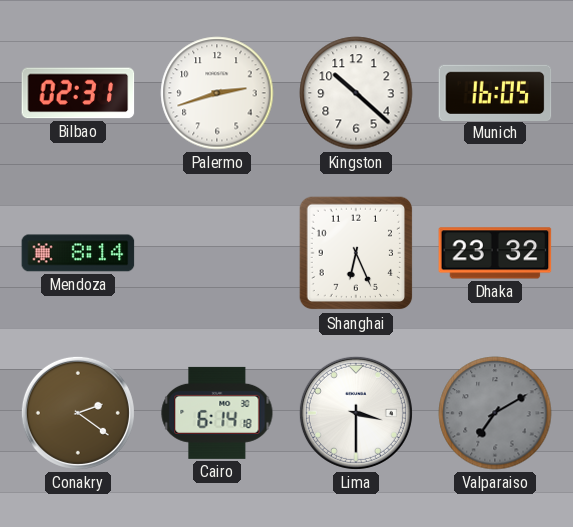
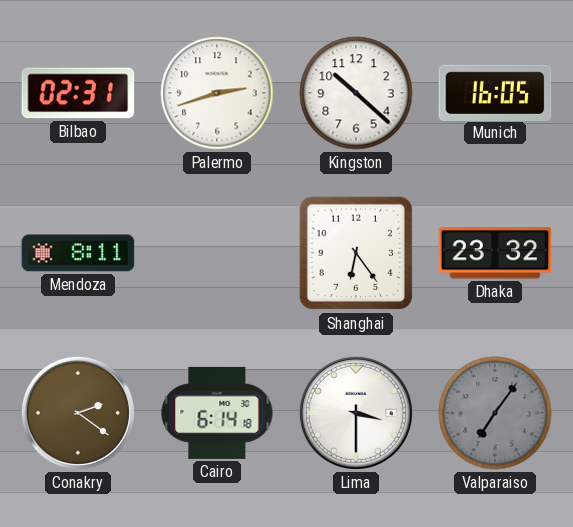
Mendoza: 8:14 -> 8:11
Shanghai: 6:26 -> 6:24
Valparaiso: 7:10 -> 7:06
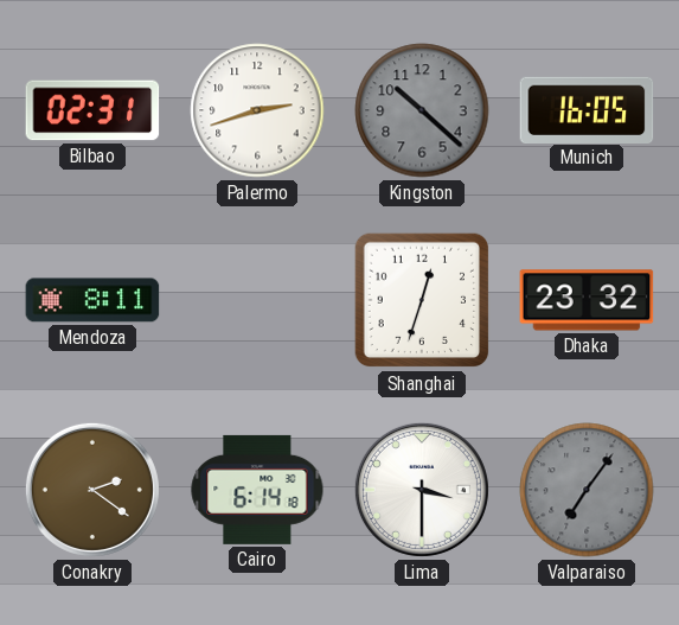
Kingston dial: white -> grey
Shanghai: 6:24 -> 12:33
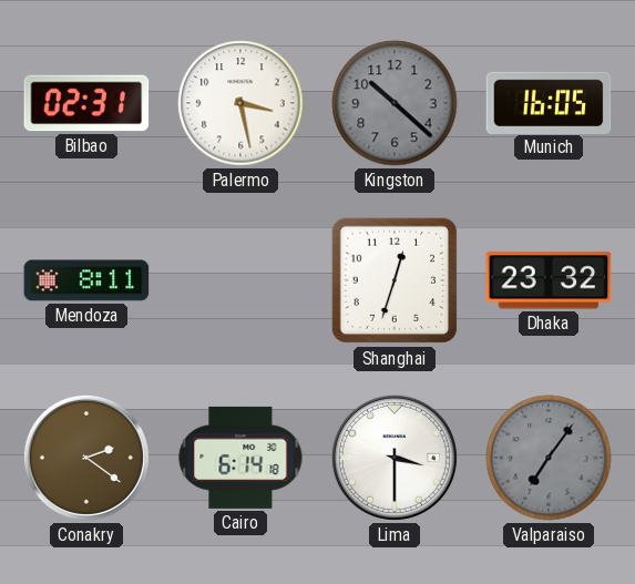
Palermo: 2:42 -> 3:28
